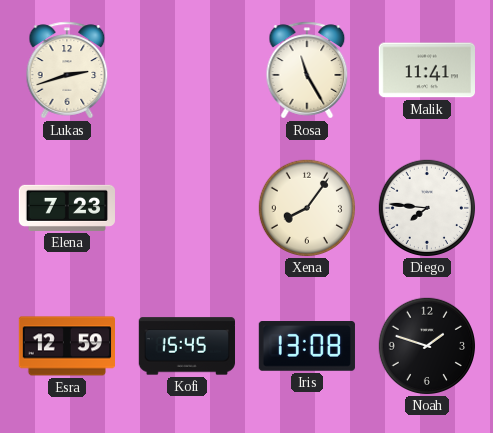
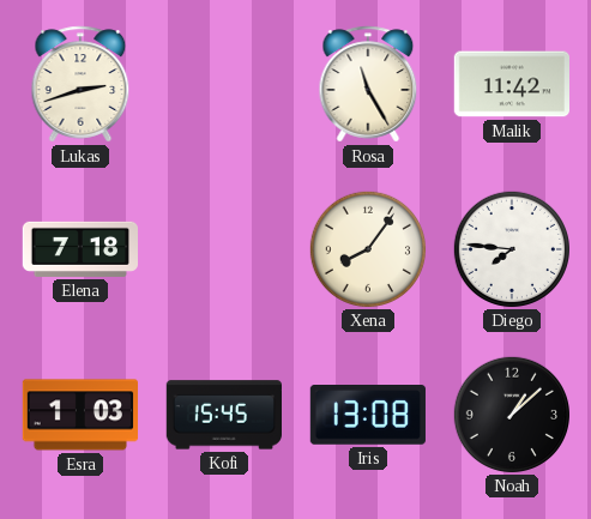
Malik: 11:41 -> 11:42
Elena: 7:23 -> 7:18
Esra: 12:59 -> 1:03
Noah: 1:48 -> 1:08
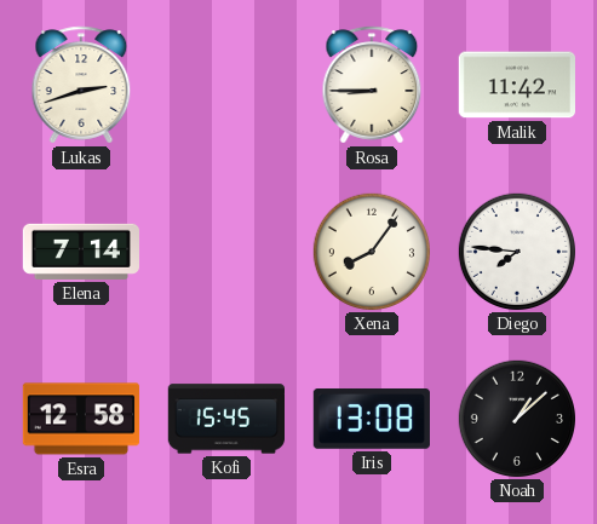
Rosa: 11:25 -> 8:45
Elena: 7:18 -> 7:14
Esra: 1:03 -> 12:58
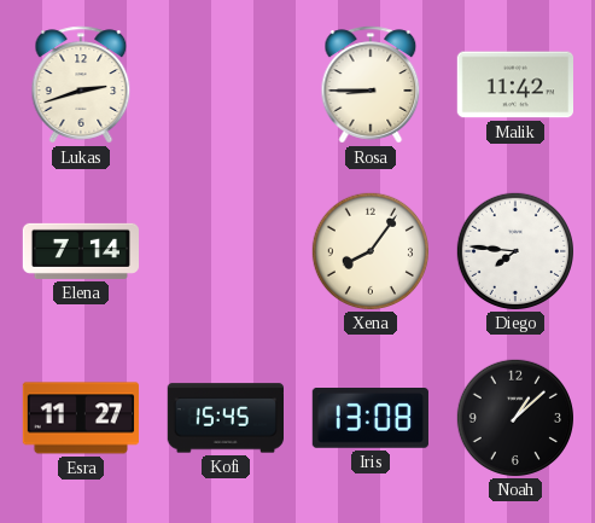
Esra: 12:58 -> 11:27
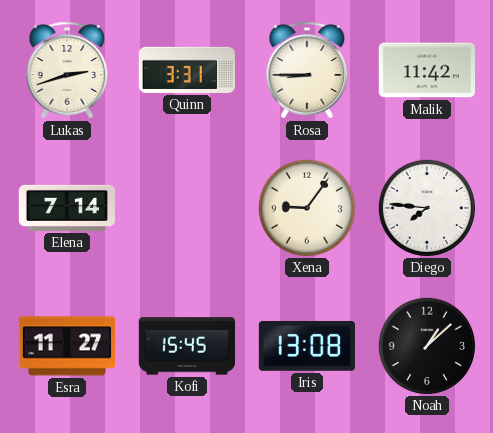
Quinn: none -> 3:31
Xena: 8:06 -> 9:06
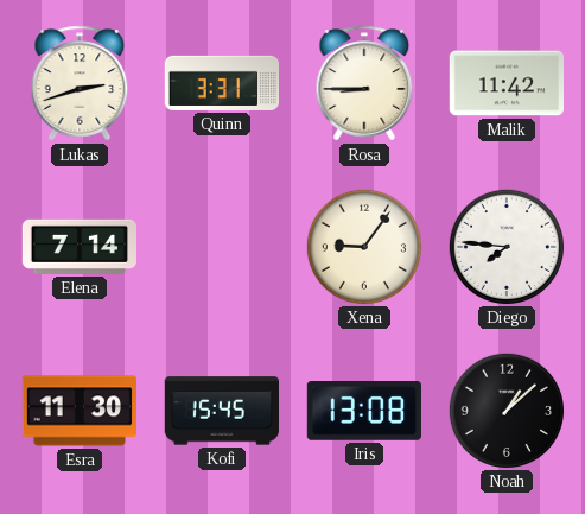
Esra: 11:27 -> 11:30
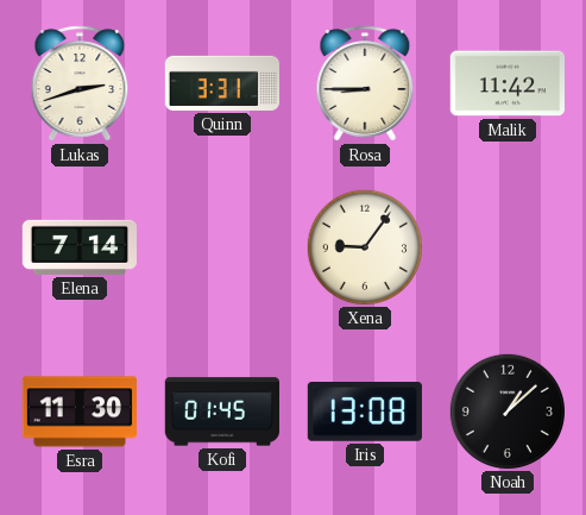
Diego: 7:46 -> none
Kofi: 15:45 -> 01:45
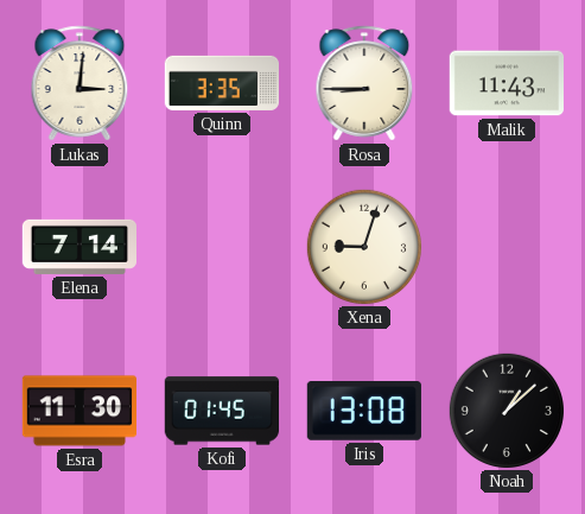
Lukas: 2:42 -> 3:01
Quinn: 3:31 -> 3:35
Malik: 11:42 -> 11:43
Xena: 9:06 -> 9:03
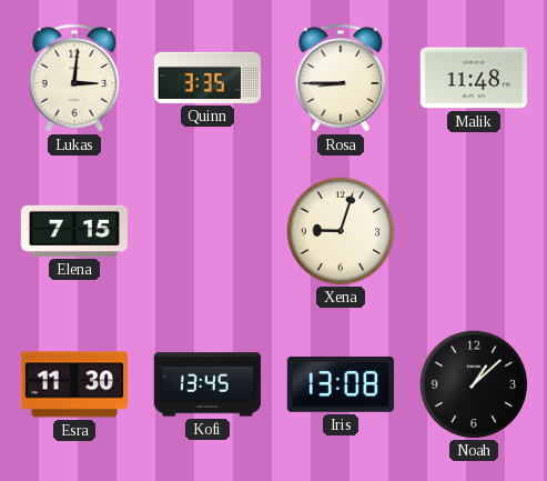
Malik: 11:43 -> 11:48
Elena: 7:14 -> 7:15
Kofi: 01:45 -> 13:45
